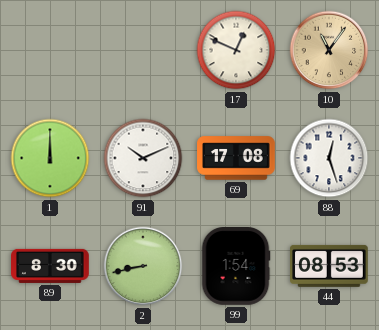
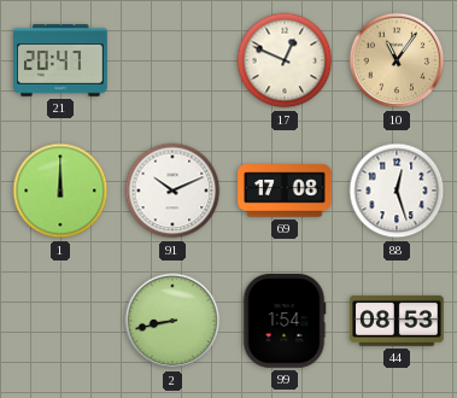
21: none -> 20:47
89: 8:30 -> none
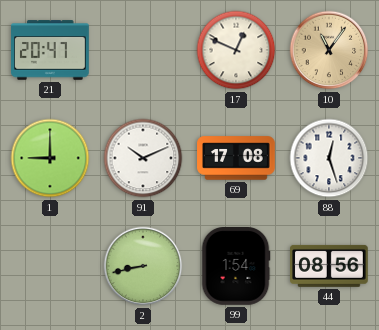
1: 12:00 -> 9:00
44: 08:53 -> 08:56
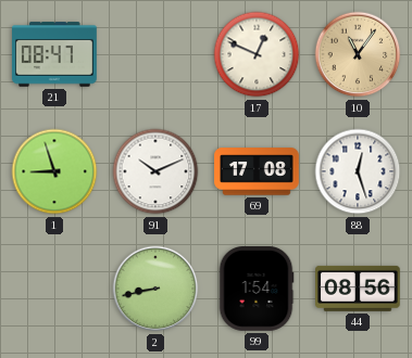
21: 20:47 -> 08:47
1: 9:00 -> 8:57
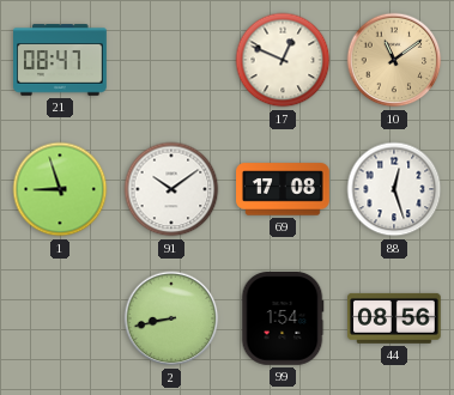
10: 11:06 -> 11:09
91: 10:11 -> 10:09
